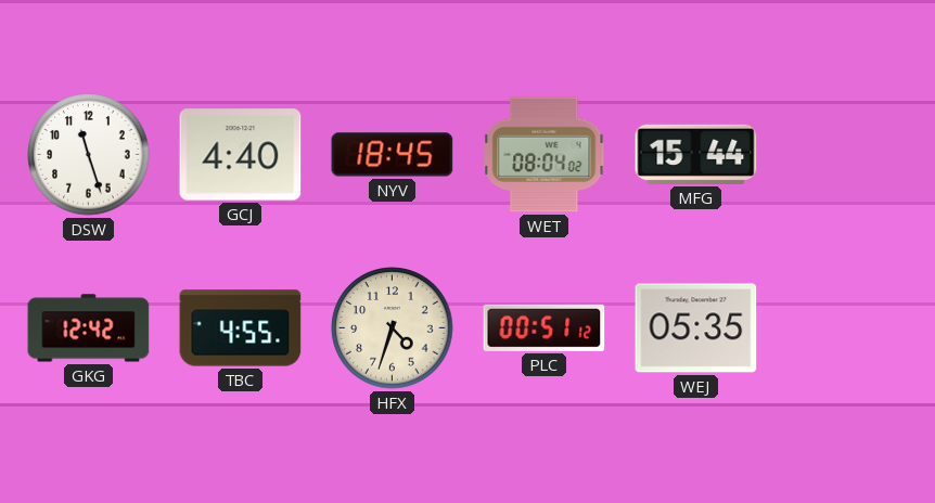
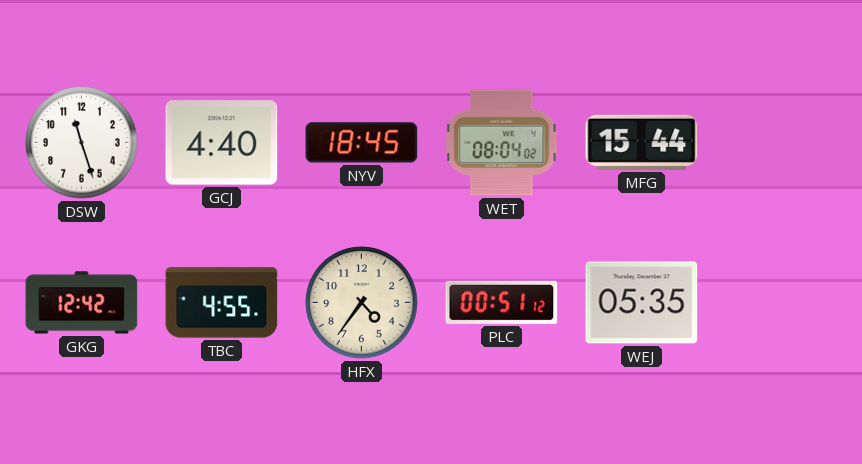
HFX: 4:33 -> 4:36
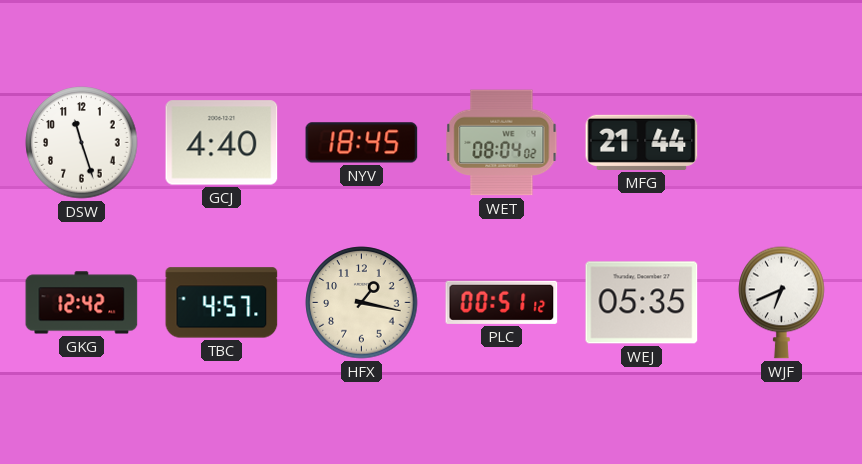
MFG: 15:44 -> 21:44
TBC: 4:55 -> 4:57
HFX: 4:36 -> 1:17
WJF: none -> 6:41
